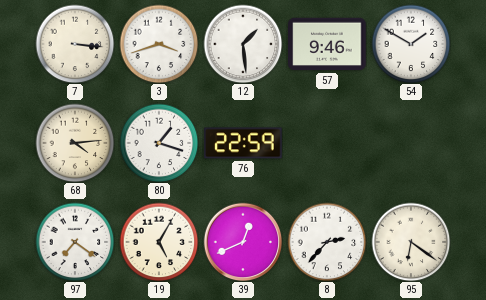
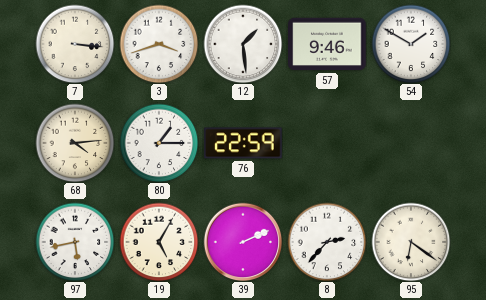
80: 1:18 -> 1:15
97: 7:21 -> 5:43
39: 12:41 -> 2:11
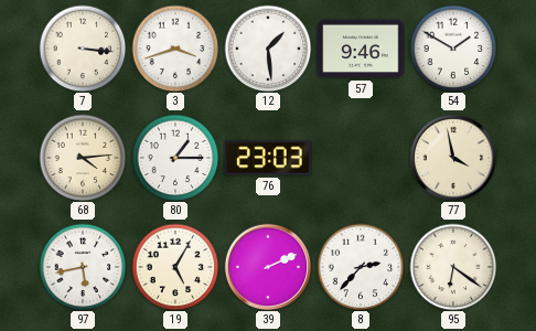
76: 22:59 -> 23:03
77: none -> 3:58
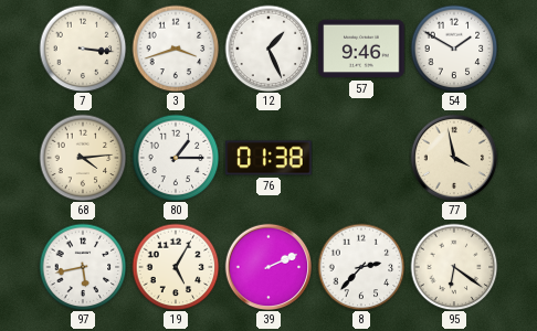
12: 1:29 -> 1:26
76: 23:03 -> 01:38
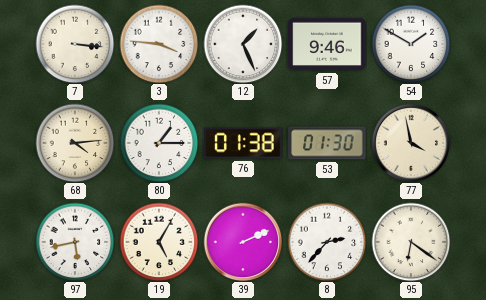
3: 3:42 -> 3:46
53: none -> 01:30
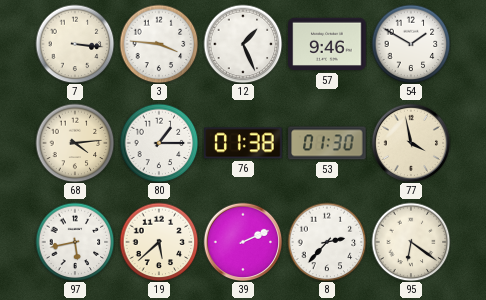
19: 5:05 -> 5:38
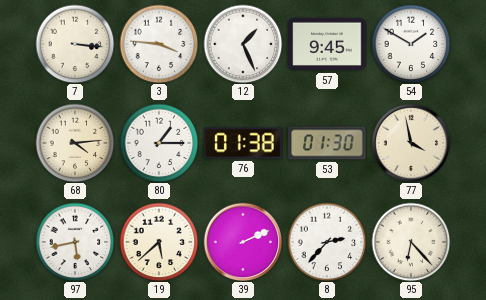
57: 9:46 -> 9:45
95: 6:21 -> 6:23
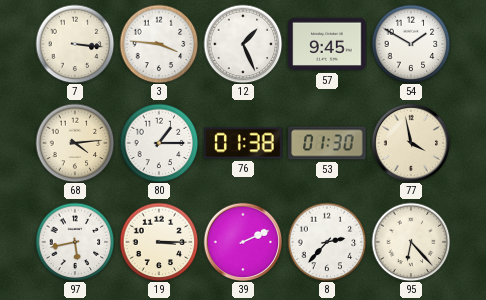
19: 5:38 -> 3:15
